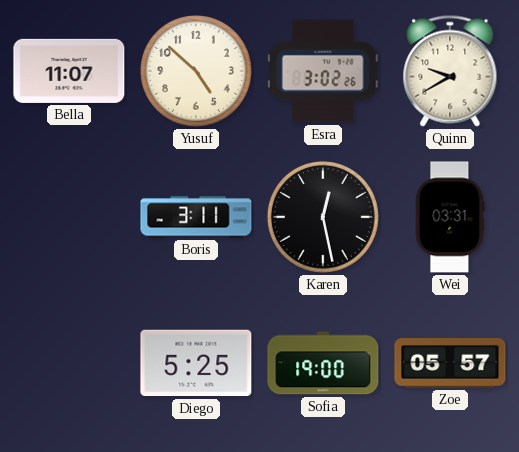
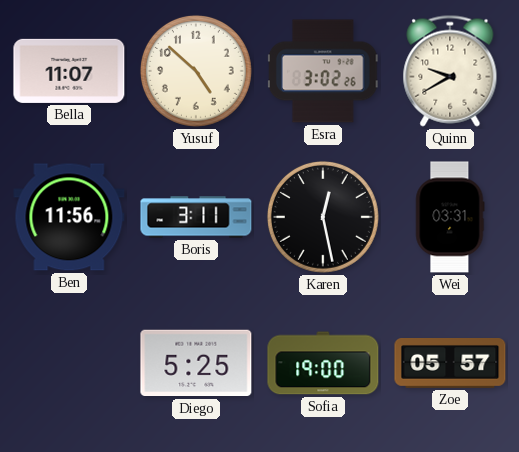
Ben: none -> 11:56
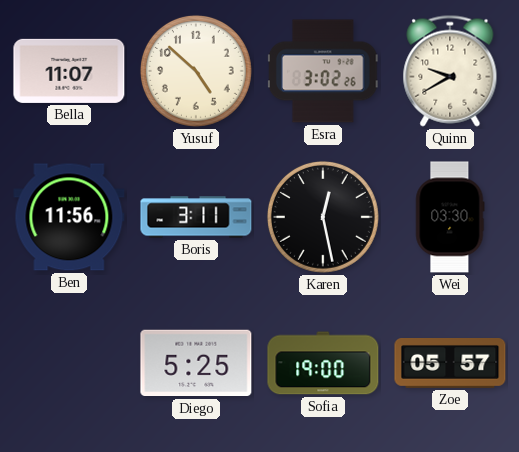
Wei: 03:31 -> 03:30
